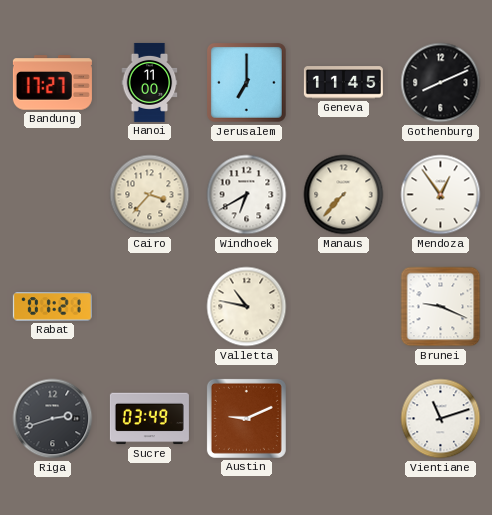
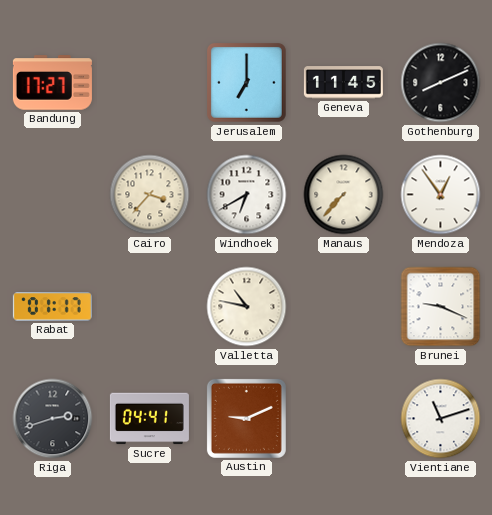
Hanoi: 11:00 -> none
Rabat: 01:21 -> 01:17
Sucre: 03:49 -> 04:41
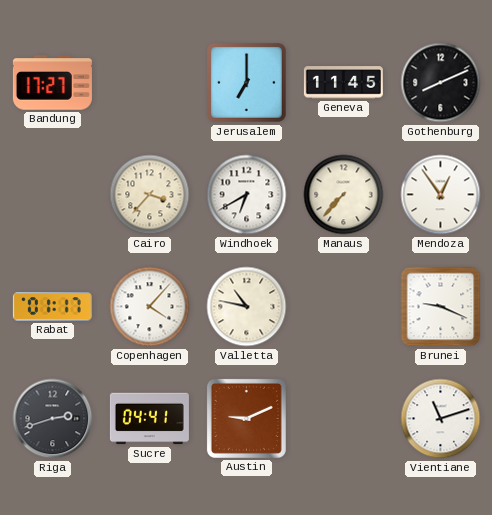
Copenhagen: none -> 4:07
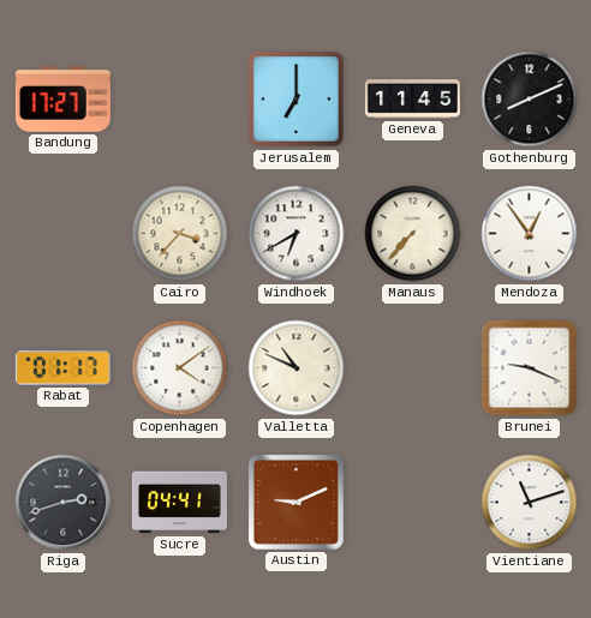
Copenhagen: 4:07 -> 4:09
Valletta: 10:47 -> 10:49
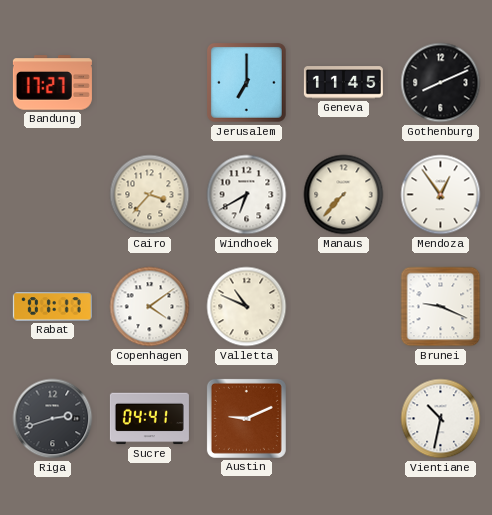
Vientiane: 11:12 -> 10:32
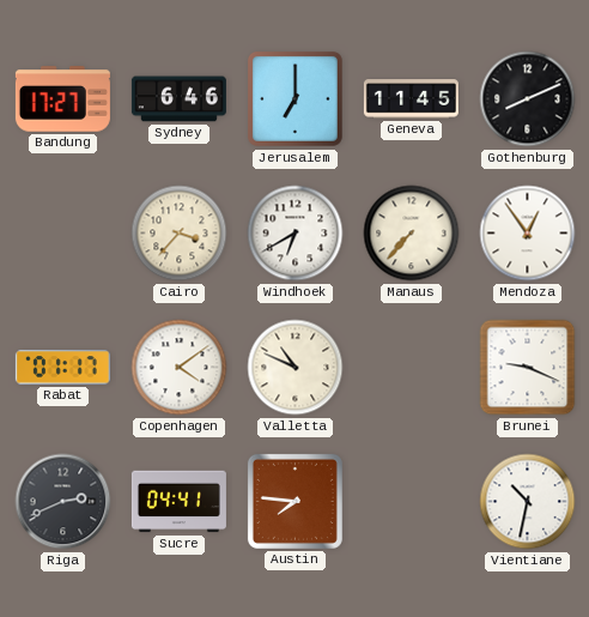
Sydney: none -> 6:46
Riga: 2:42 -> 2:41
Austin: 9:11 -> 7:46
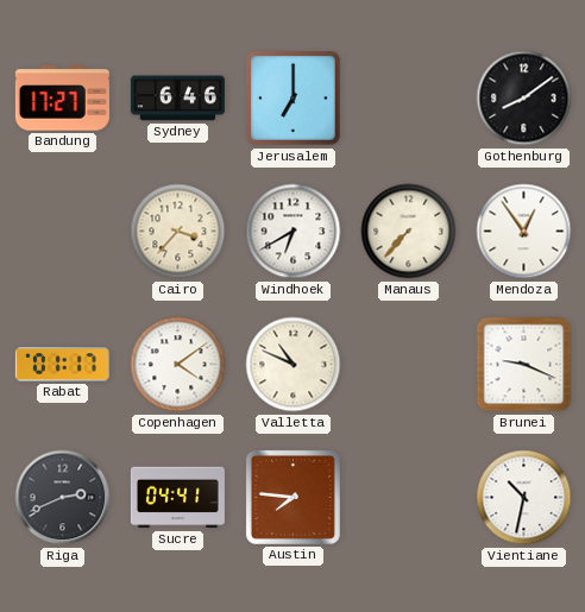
Geneva: 11:45 -> none
Gothenburg: 8:11 -> 8:09
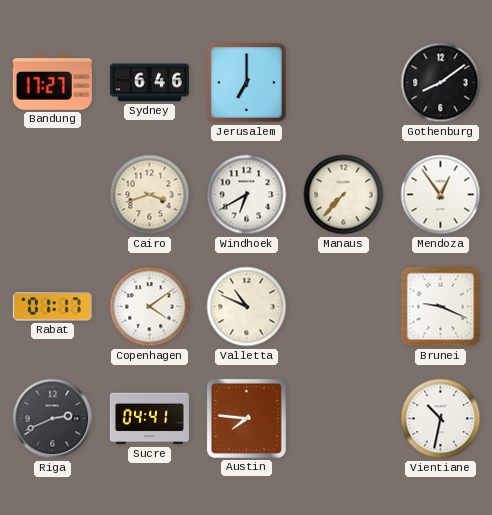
Cairo: 3:37 -> 3:42
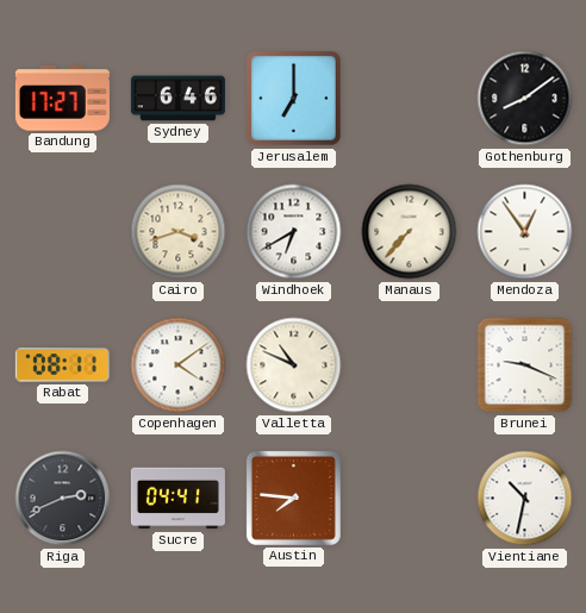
Rabat: 01:17 -> 08:11
